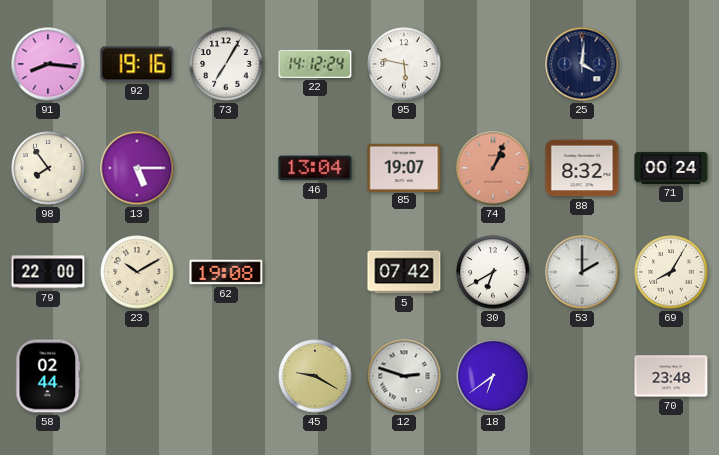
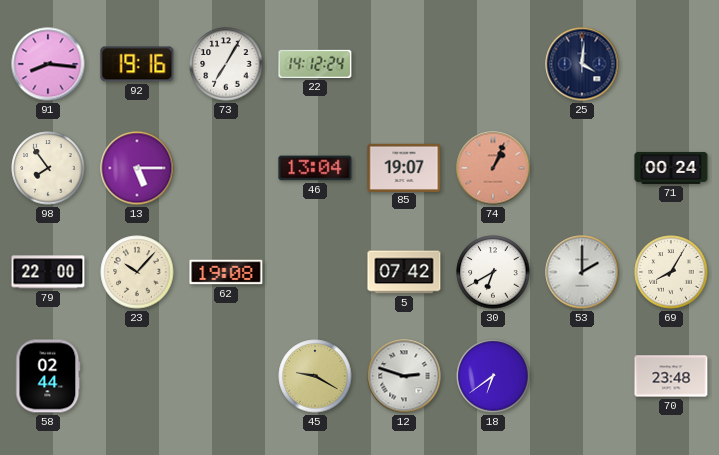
95: 5:47 -> none
88: 8:32 -> none
23: 10:10 -> 10:07
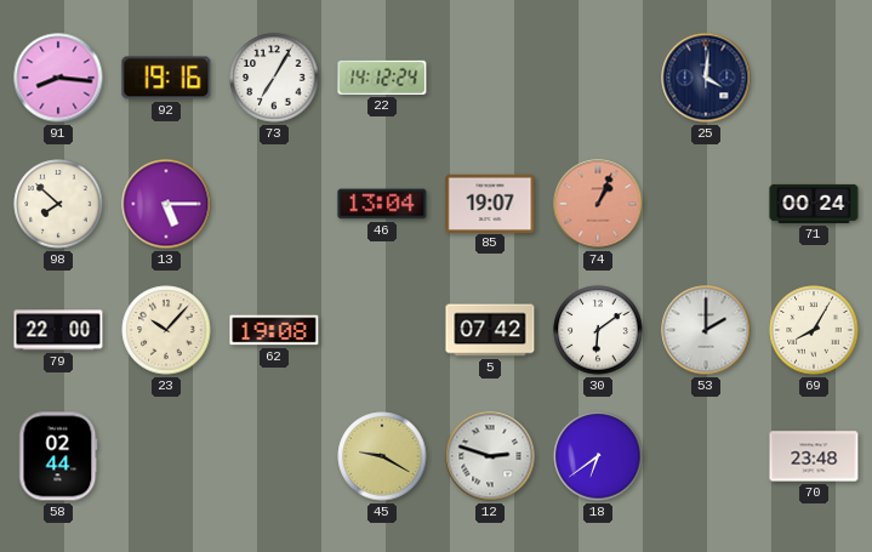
98: 7:54 -> 7:52
30: 6:40 -> 6:09
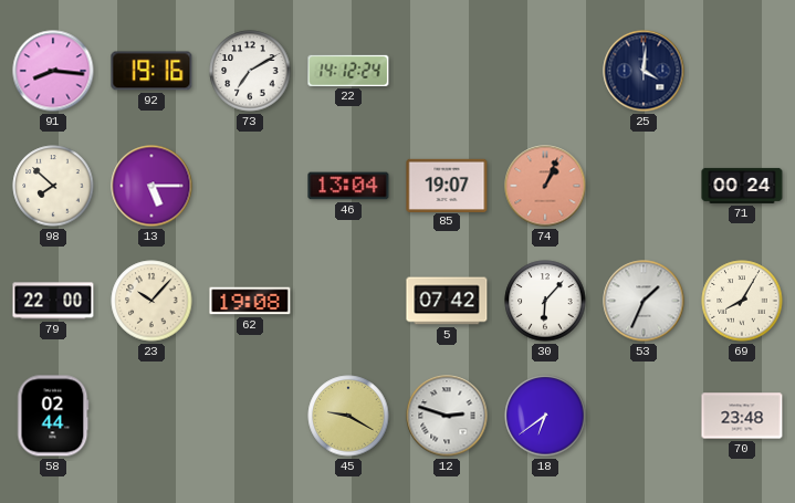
73: 7:05 -> 7:10
30: 6:09 -> 6:07
53: 2:00 -> 1:34
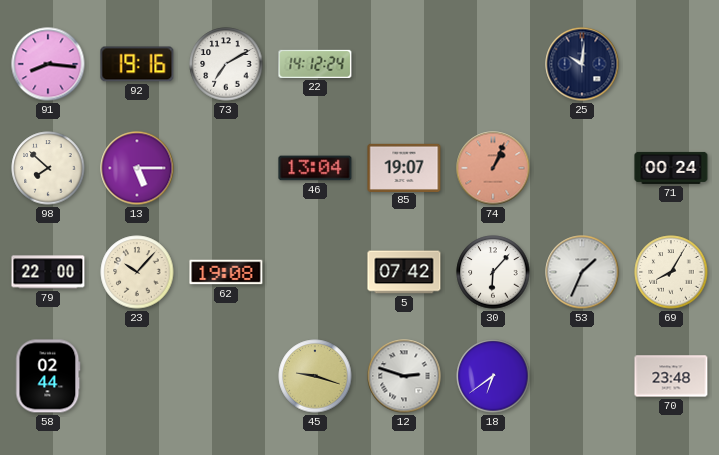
25: 4:01 -> 10:01
45: 9:20 -> 9:18
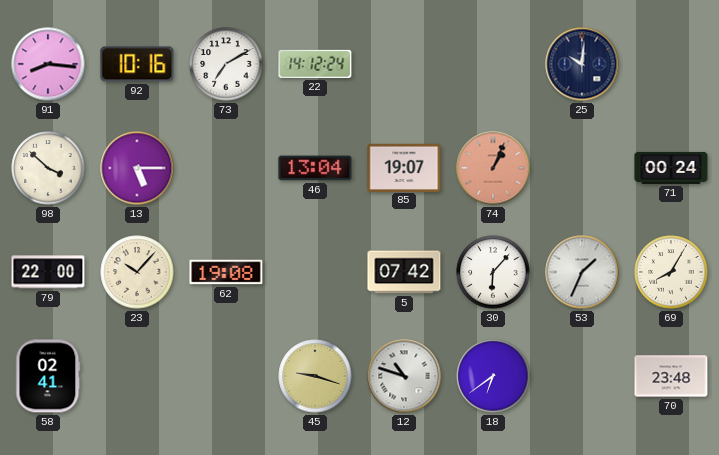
92: 19:16 -> 10:16
98: 7:52 -> 3:52
58: 02:44 -> 02:41
12: 2:48 -> 10:48
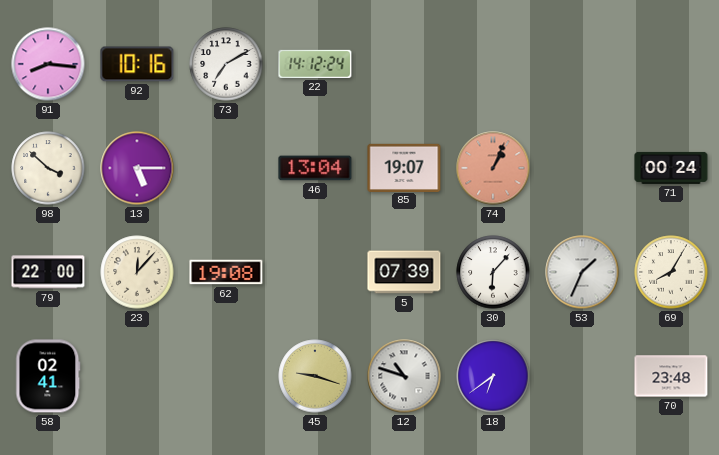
25: 10:01 -> none
23: 10:07 -> 12:07
5: 07:42 -> 07:39
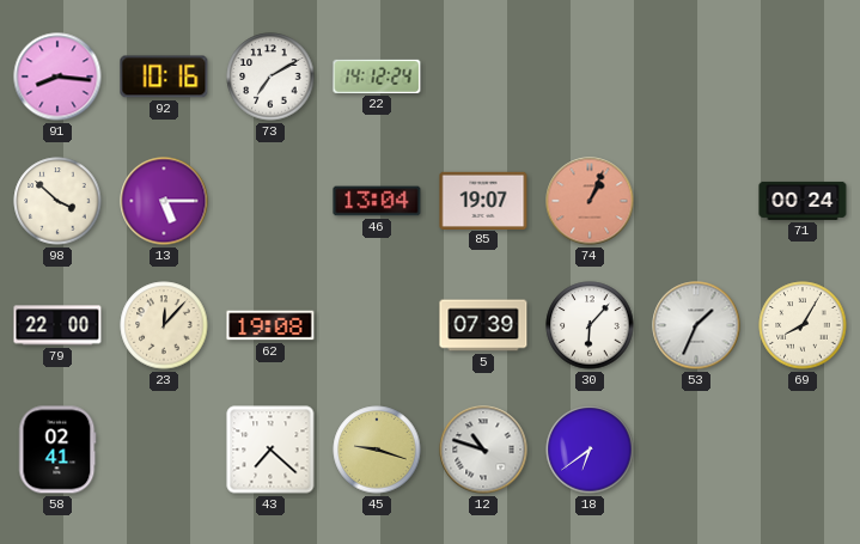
43: none -> 7:22
70: 23:48 -> none
